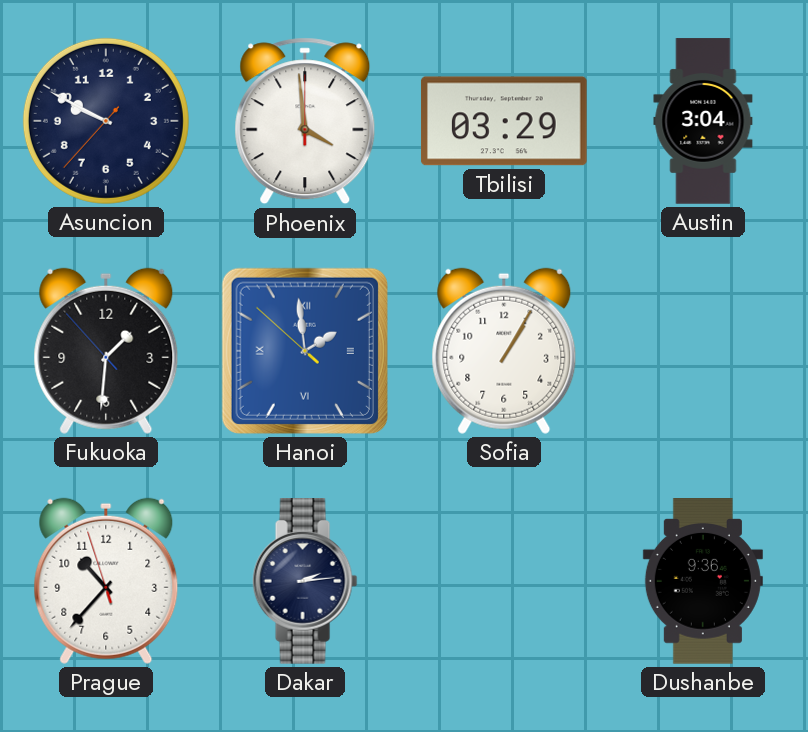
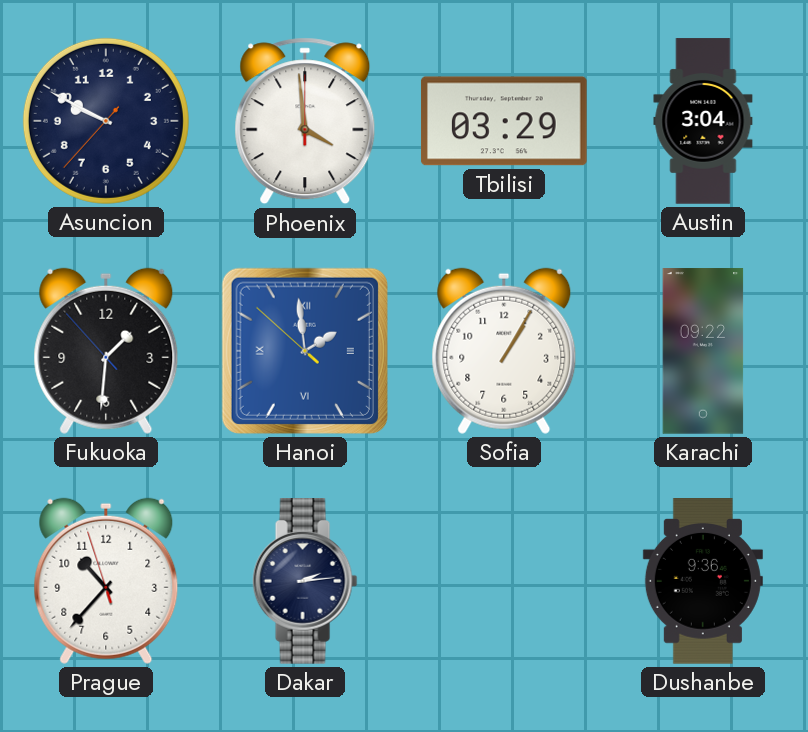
Karachi: none -> 09:22
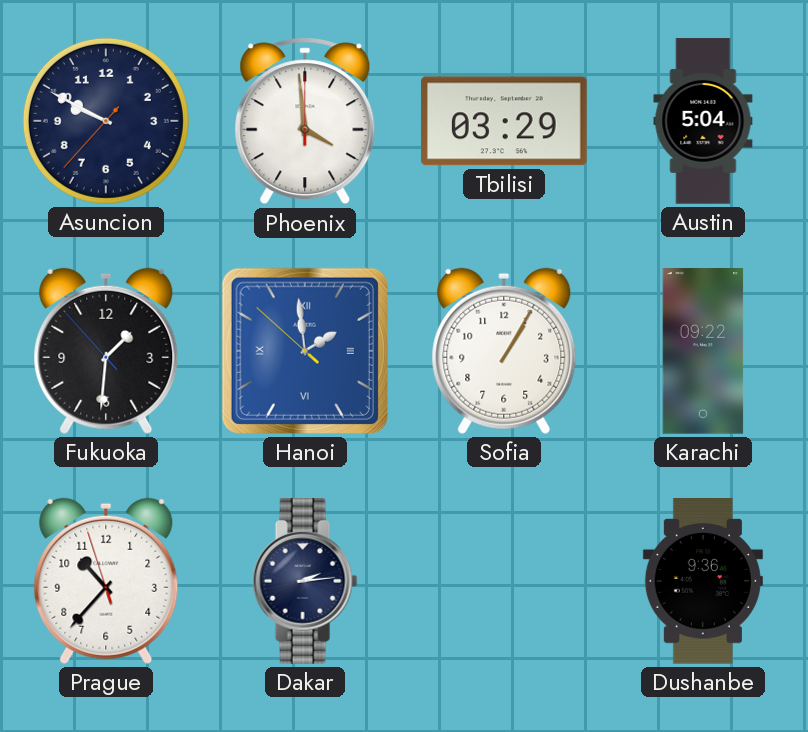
Austin: 3:04 -> 5:04
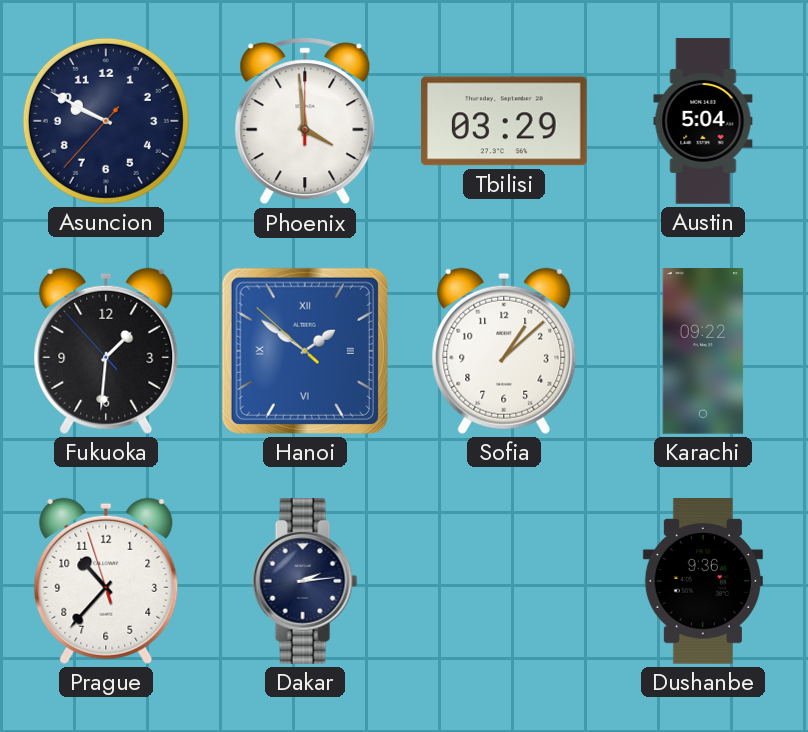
Hanoi: 1:58 -> 1:50
Sofia: 1:05 -> 1:08
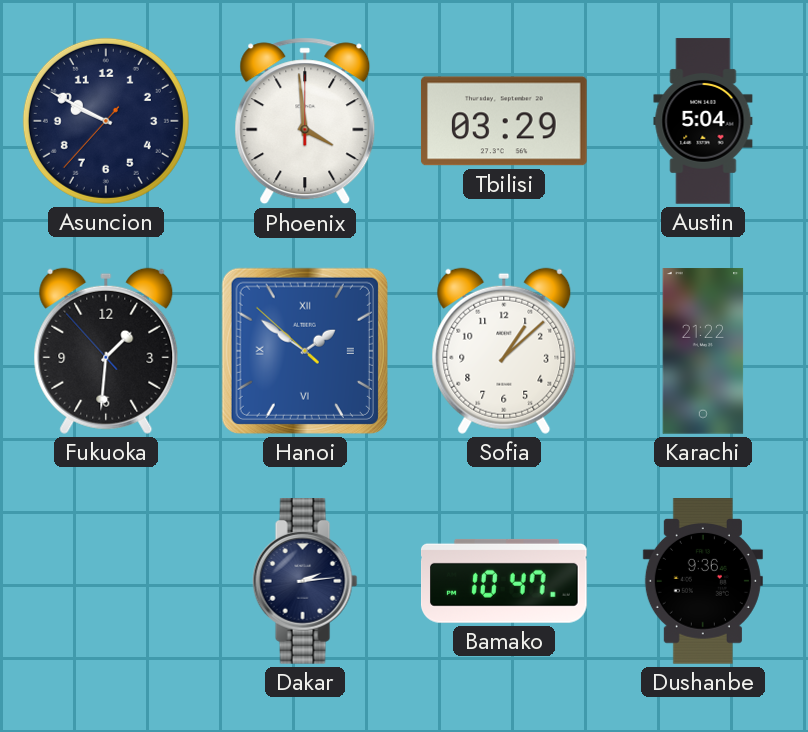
Karachi: 09:22 -> 21:22
Prague: 10:36 -> none
Bamako: none -> 10:47
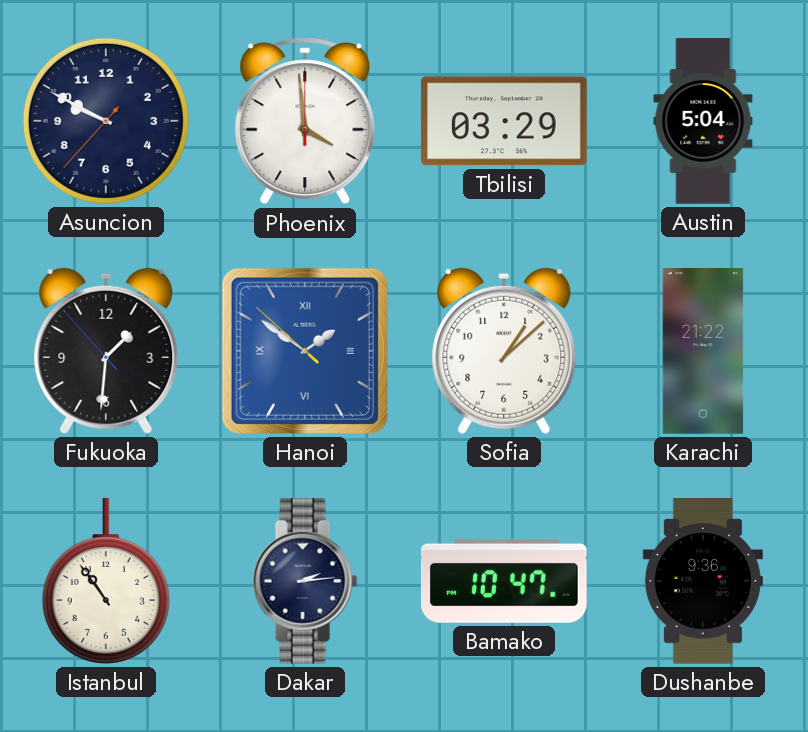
Istanbul: none -> 10:54
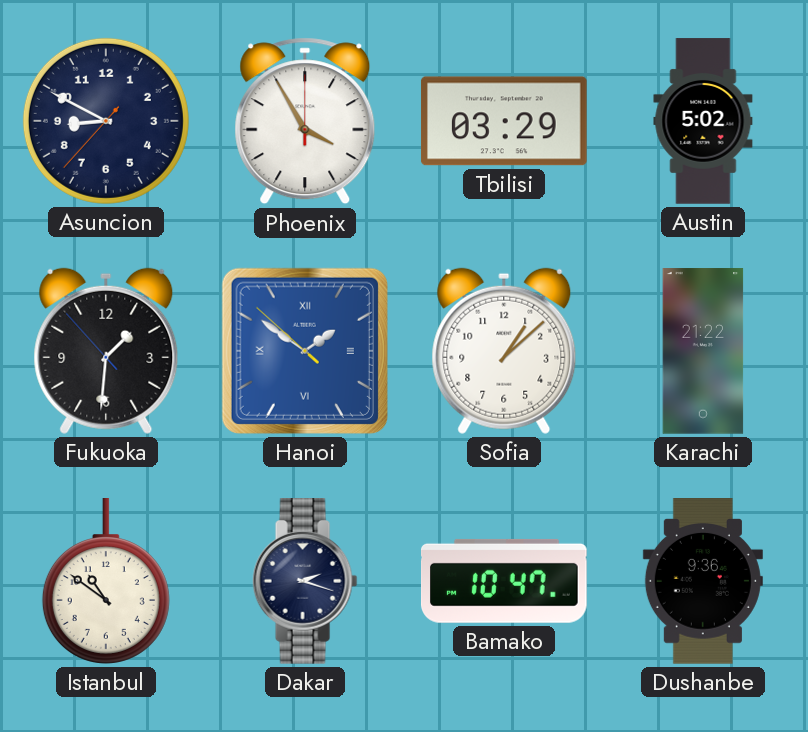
Asuncion: 9:49 -> 8:49
Phoenix: 3:59 -> 3:55
Austin: 5:04 -> 5:02
Istanbul: 10:54 -> 10:51
Dakar: 2:14 -> 2:18
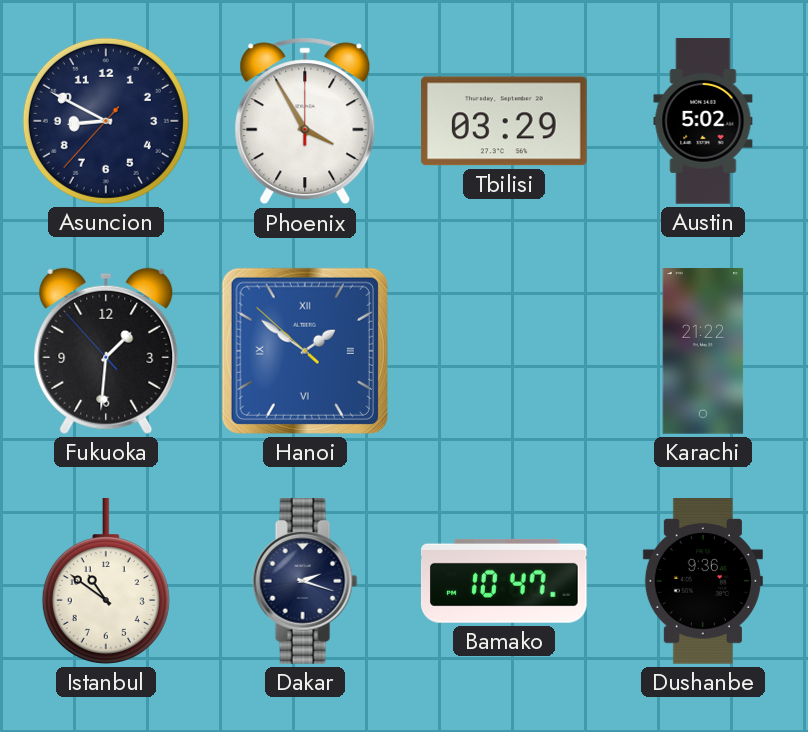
Sofia: 1:08 -> none
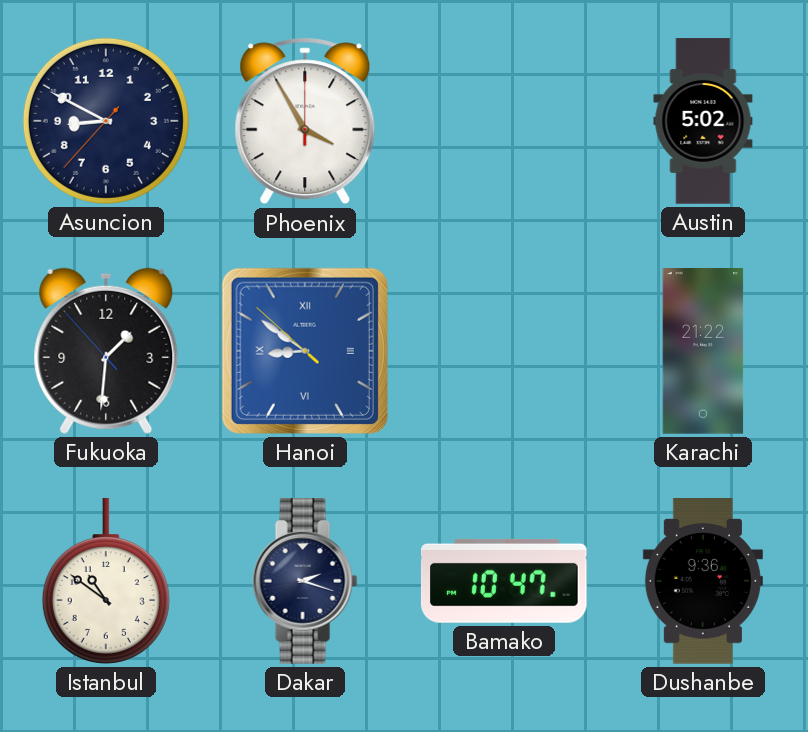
Tbilisi: 03:29 -> none
Hanoi: 1:50 -> 8:50
